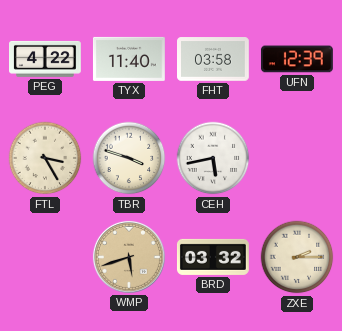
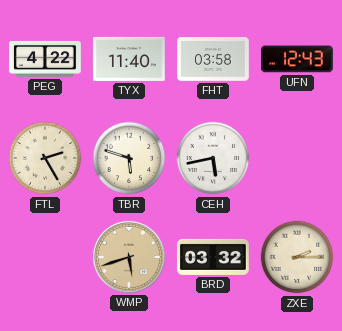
UFN: 12:39 -> 12:43
FTL: 3:25 -> 2:25
TBR: 3:48 -> 5:48
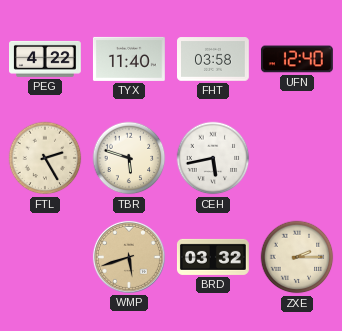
UFN: 12:43 -> 12:40
